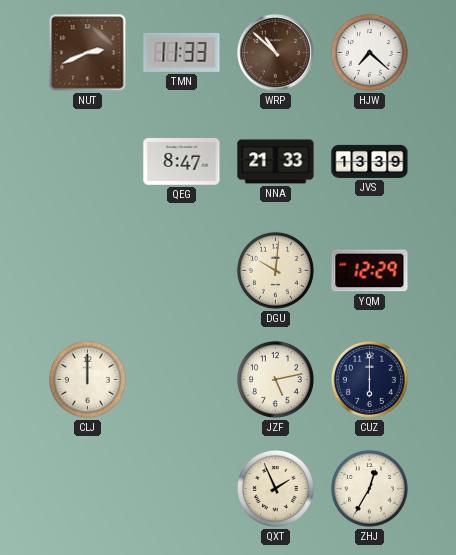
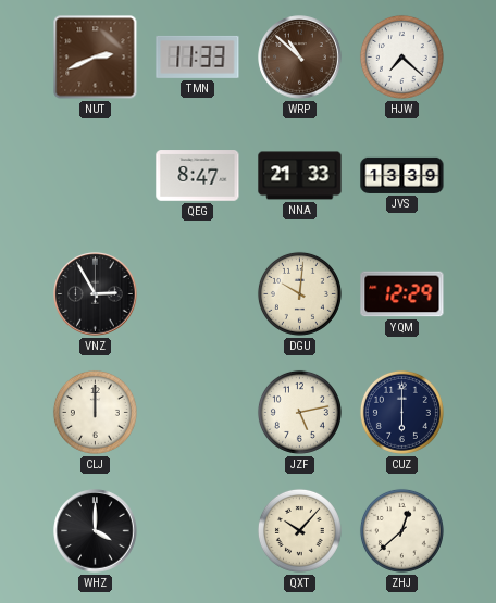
VNZ: none -> 2:55
WHZ: none -> 4:00
QXT: 1:56 -> 10:07
ZHJ: 12:35 -> 12:38
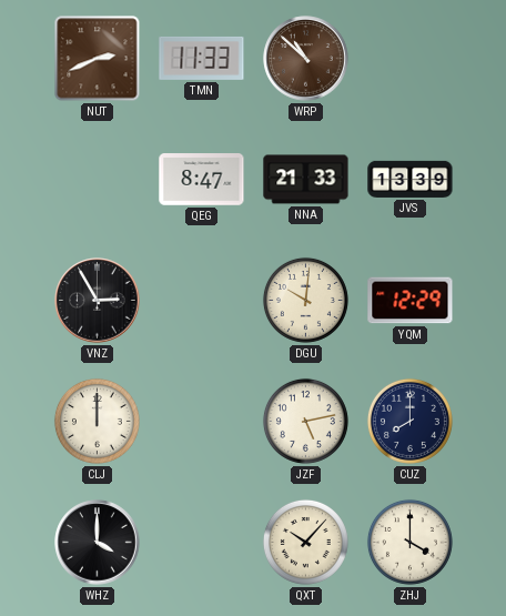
HJW: 7:22 -> none
CUZ: 6:00 -> 8:00
ZHJ: 12:38 -> 4:00
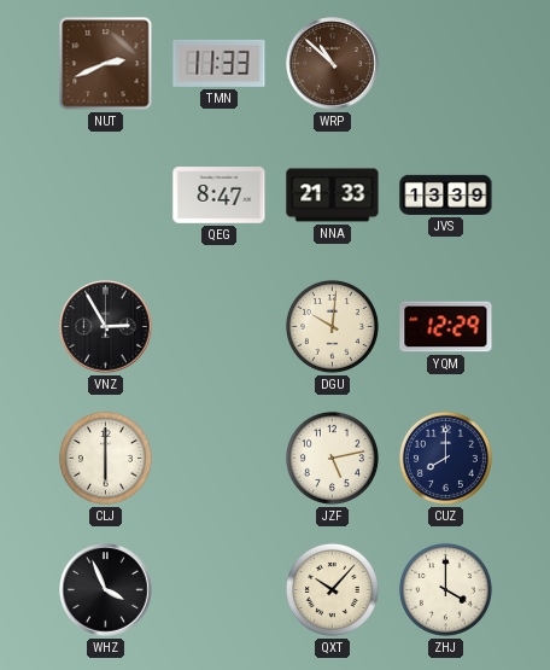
CLJ: 12:00 -> 6:00
WHZ: 4:00 -> 3:56
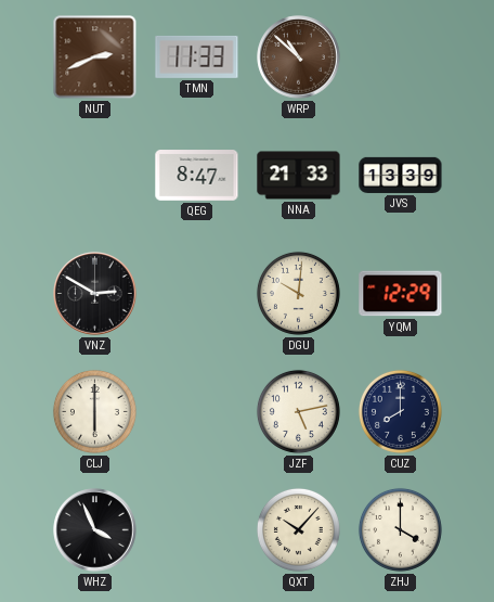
VNZ: 2:55 -> 2:50
